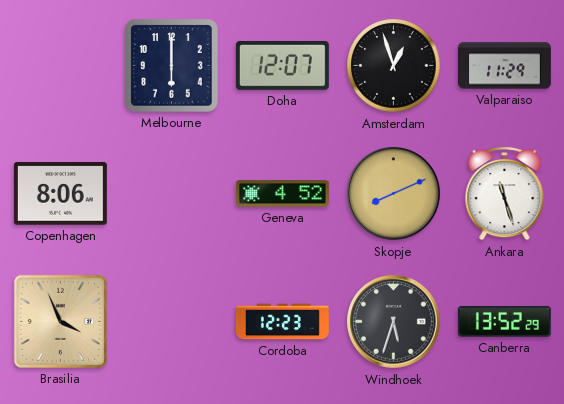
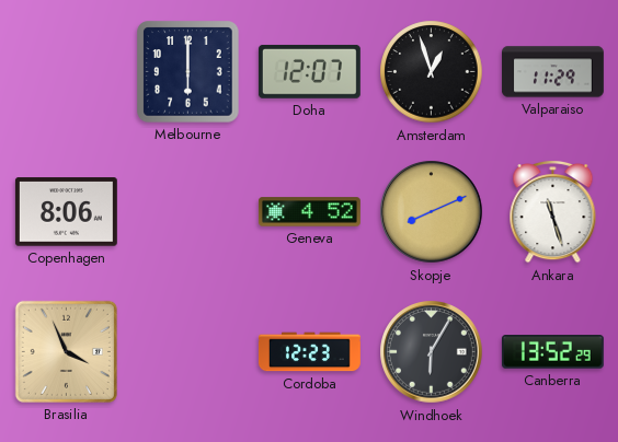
Windhoek: 5:33 -> 6:05
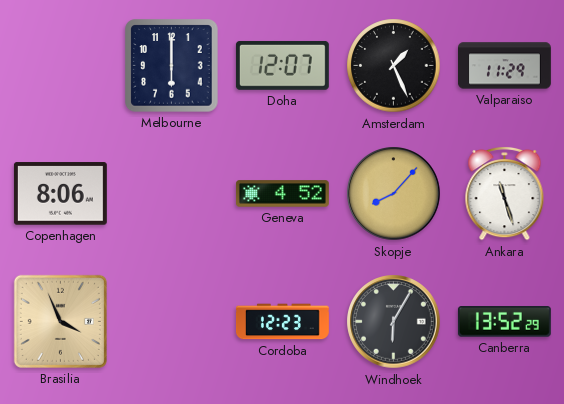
Amsterdam: 12:57 -> 1:26
Skopje: 8:11 -> 8:07
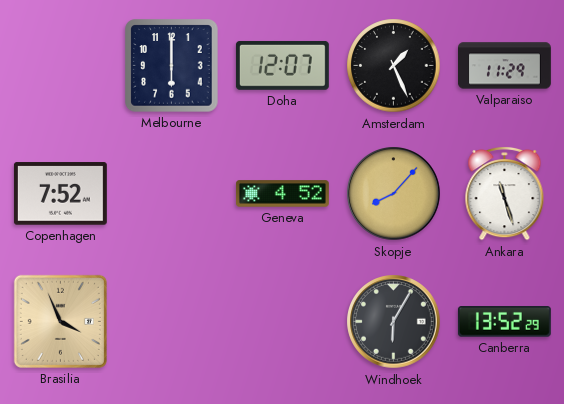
Copenhagen: 8:06 -> 7:52
Cordoba: 12:23 -> none
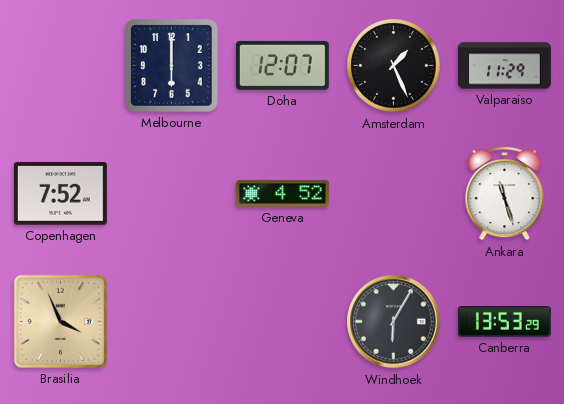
Skopje: 8:07 -> none
Canberra: 13:52 -> 13:53
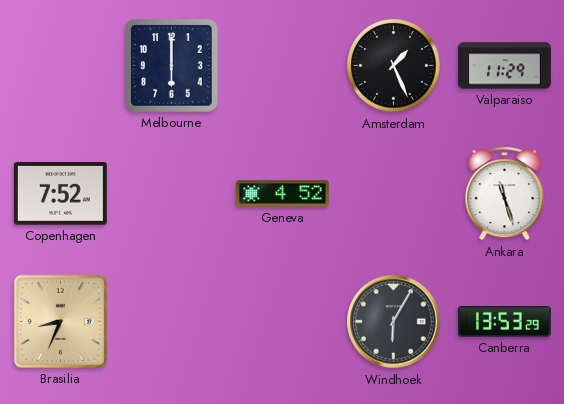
Doha: 12:07 -> none
Brasilia: 3:56 -> 8:34
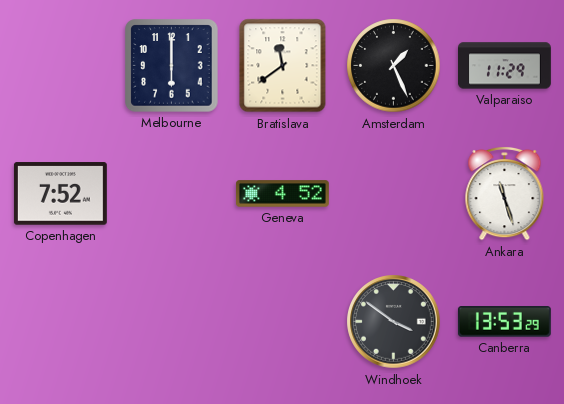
Bratislava: none -> 11:39
Brasilia: 8:34 -> none
Windhoek: 6:05 -> 3:51
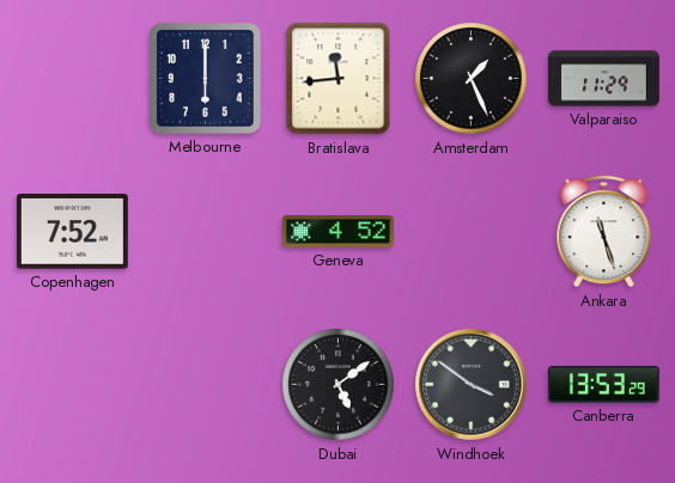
Bratislava: 11:39 -> 11:44
Dubai: none -> 5:09
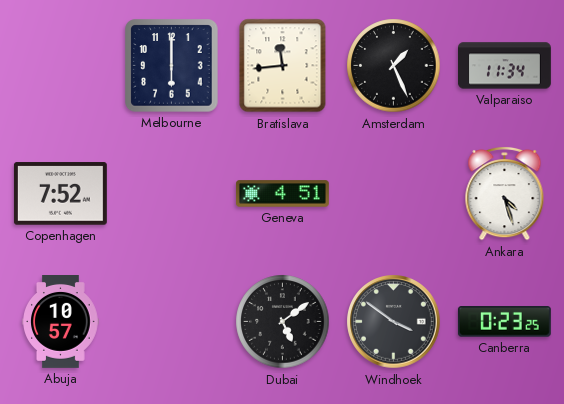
Valparaiso: 11:29 -> 11:34
Geneva: 4:52 -> 4:51
Ankara: 11:27 -> 4:27
Abuja: none -> 10:57
Canberra: 13:53 -> 0:23
